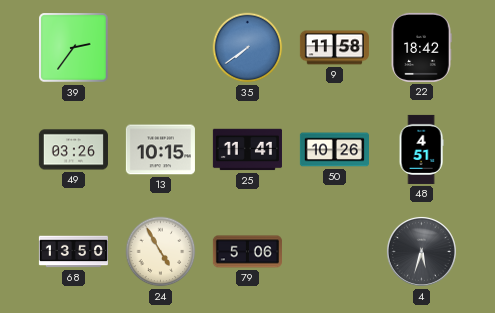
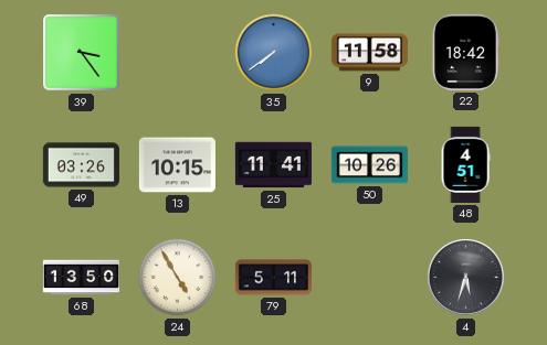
39: 2:36 -> 3:24
79: 5:06 -> 5:11
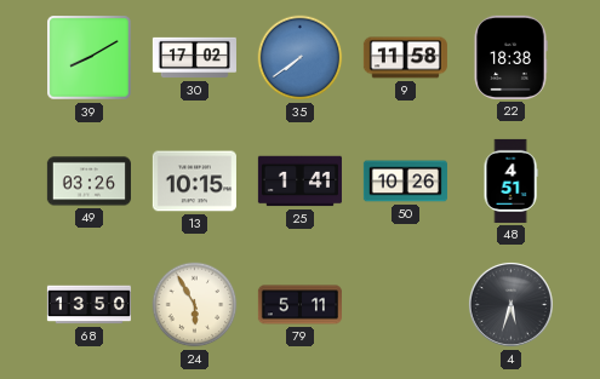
39: 3:24 -> 8:10
30: none -> 17:02
22: 18:42 -> 18:38
25: 11:41 -> 1:41
24: 4:55 -> 5:55
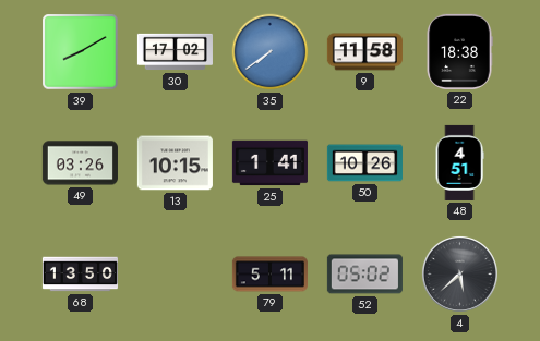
24: 5:55 -> none
52: none -> 05:02
4: 5:33 -> 5:38
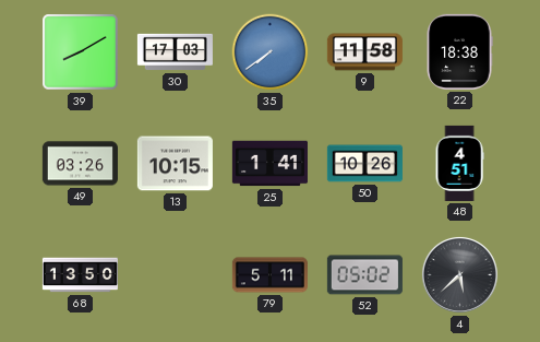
30: 17:02 -> 17:03
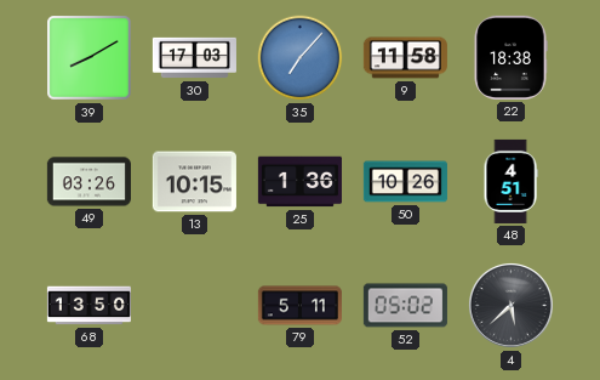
35: 7:39 -> 7:07
25: 1:41 -> 1:36
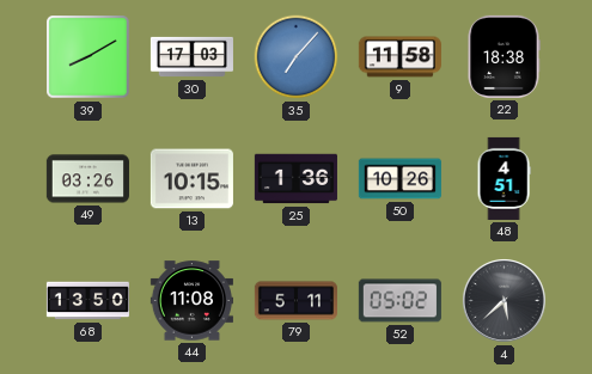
44: none -> 11:08
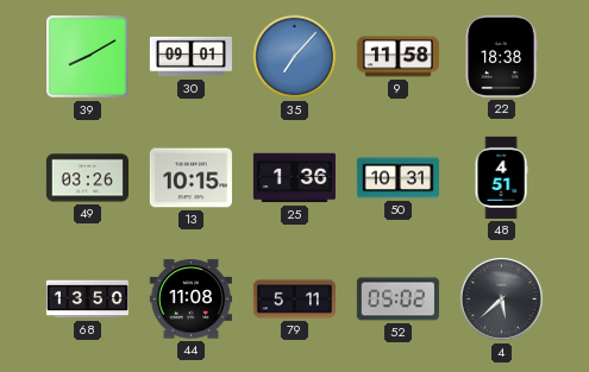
30: 17:03 -> 09:01
50: 10:26 -> 10:31
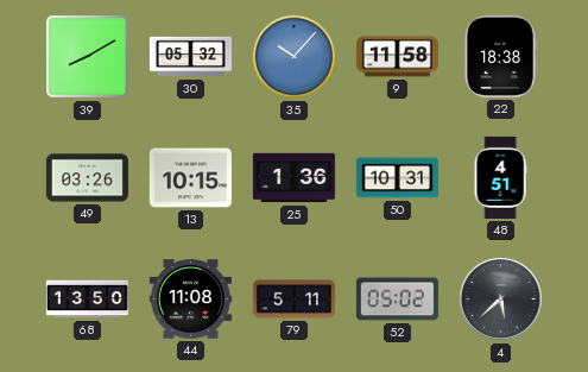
30: 09:01 -> 05:32
35: 7:07 -> 10:07
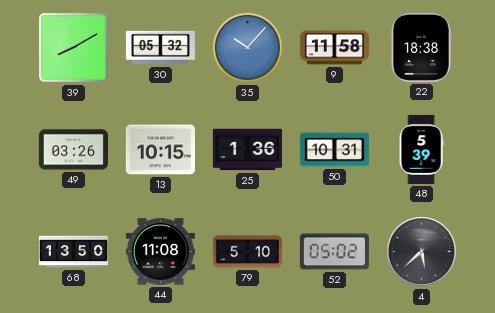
48: 4:51 -> 5:39
79: 5:11 -> 5:10
